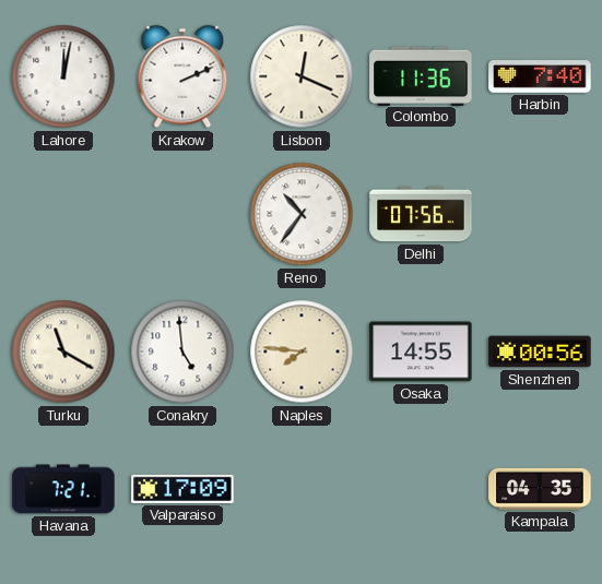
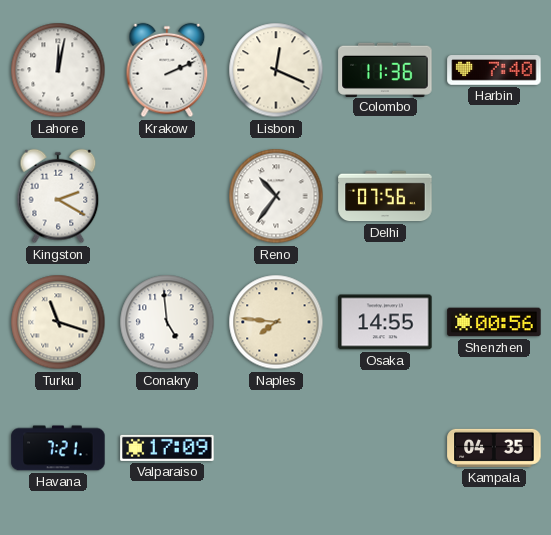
Kingston: none -> 2:20
Turku: 11:20 -> 11:18
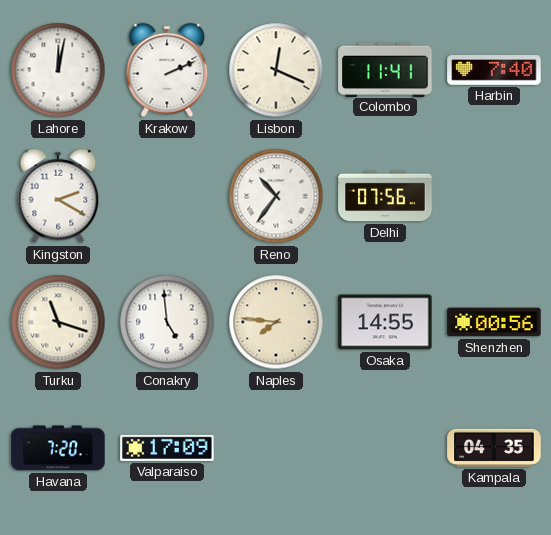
Colombo: 11:36 -> 11:41
Havana: 7:21 -> 7:20
